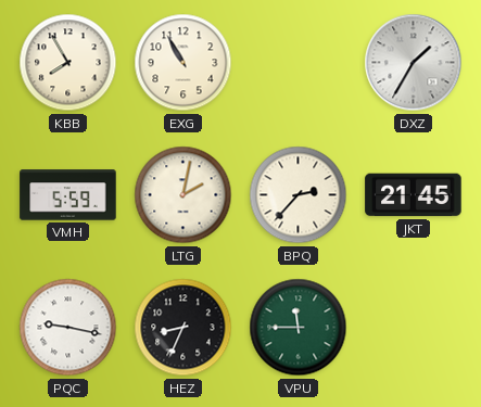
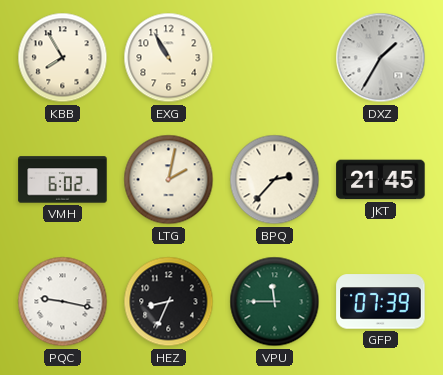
VMH: 5:59 -> 6:02
GFP: none -> 07:39
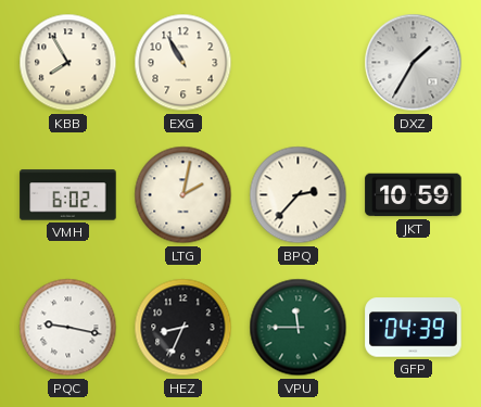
JKT: 21:45 -> 10:59
GFP: 07:39 -> 04:39
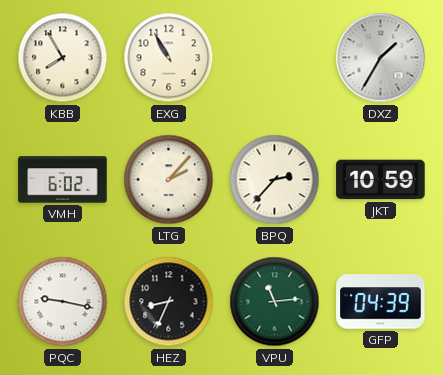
LTG: 2:02 -> 2:07
VPU: 11:45 -> 11:14
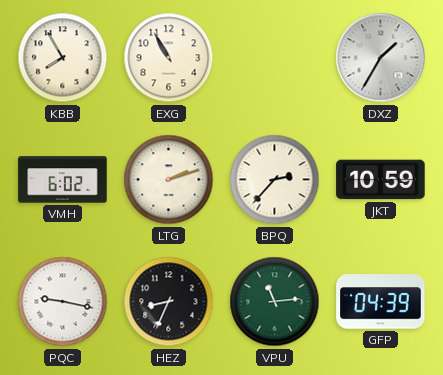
LTG: 2:07 -> 2:12
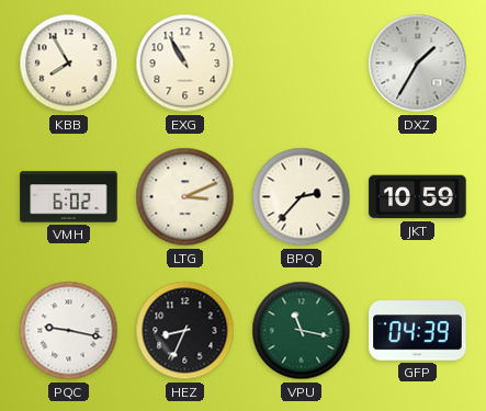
LTG: 2:12 -> 3:11
VPU: 11:14 -> 11:17
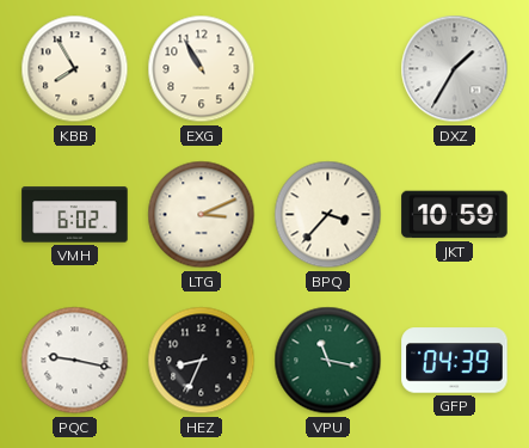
BPQ: 2:37 -> 3:37
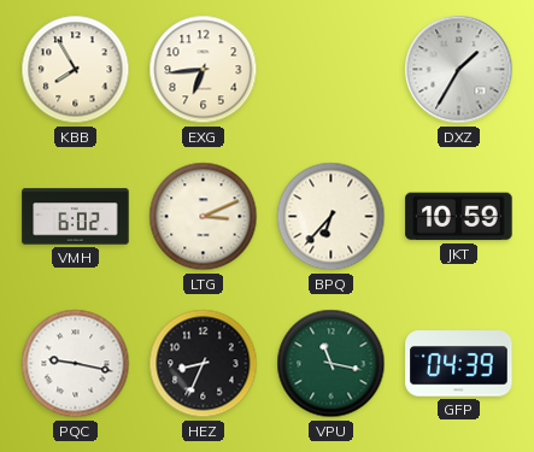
EXG: 10:55 -> 6:44
BPQ: 3:37 -> 6:37
